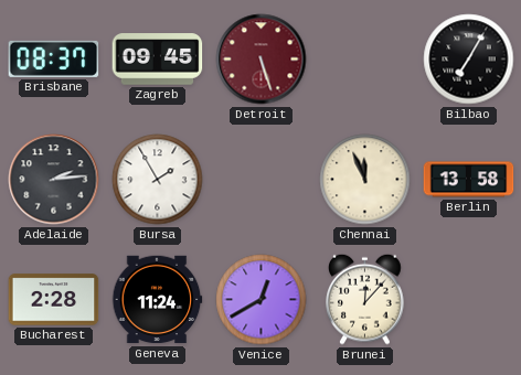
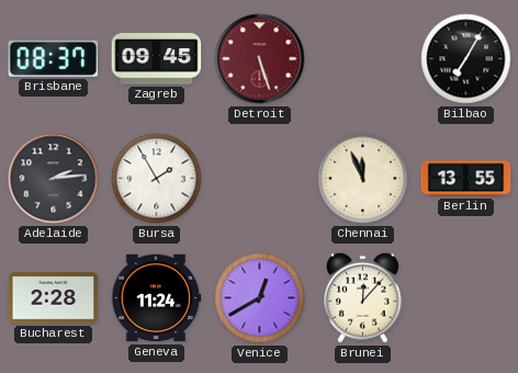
Berlin: 13:58 -> 13:55
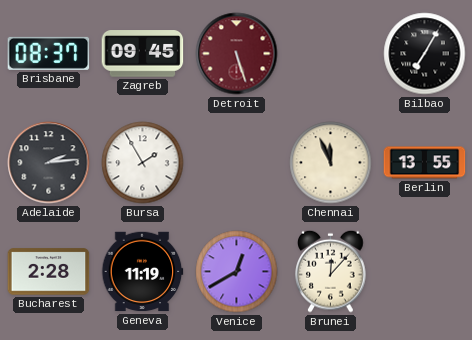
Geneva: 11:24 -> 11:19
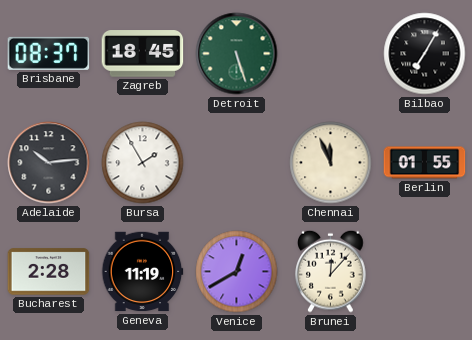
Zagreb: 09:45 -> 18:45
Detroit dial: burgundy -> green
Adelaide: 2:14 -> 10:14
Berlin: 13:55 -> 01:55
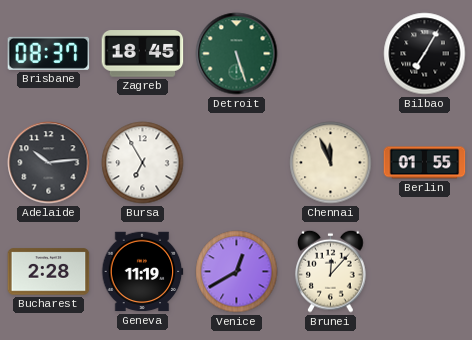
Bursa: 1:55 -> 6:55
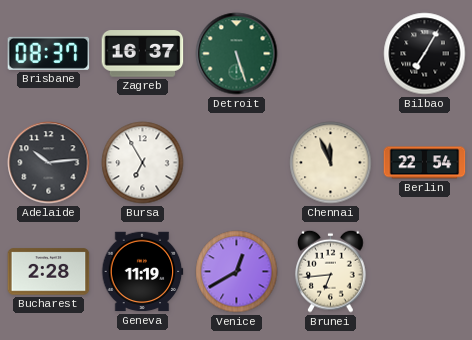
Zagreb: 18:45 -> 16:37
Berlin: 01:55 -> 22:54
Brunei: 12:07 -> 6:44
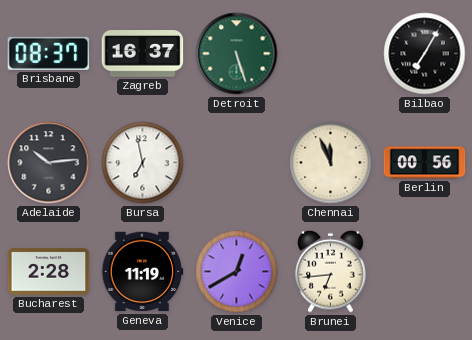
Bursa: 6:55 -> 6:58
Berlin: 22:54 -> 00:56
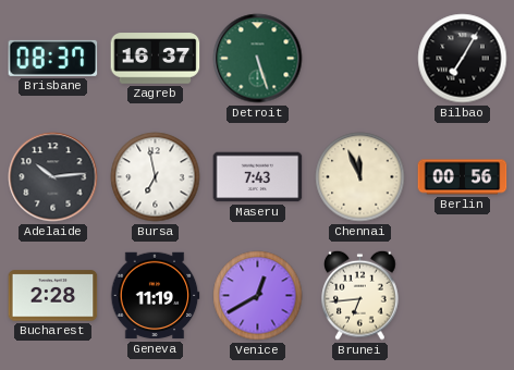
Maseru: none -> 7:43
